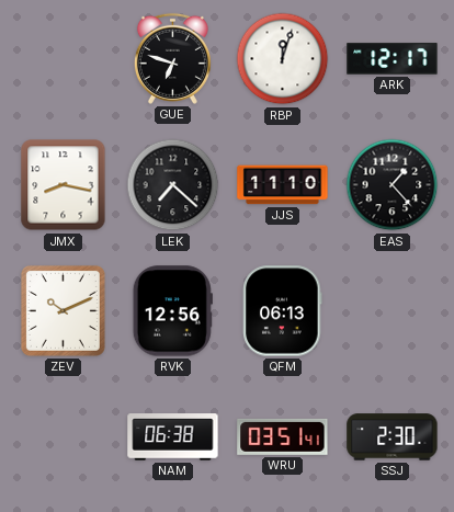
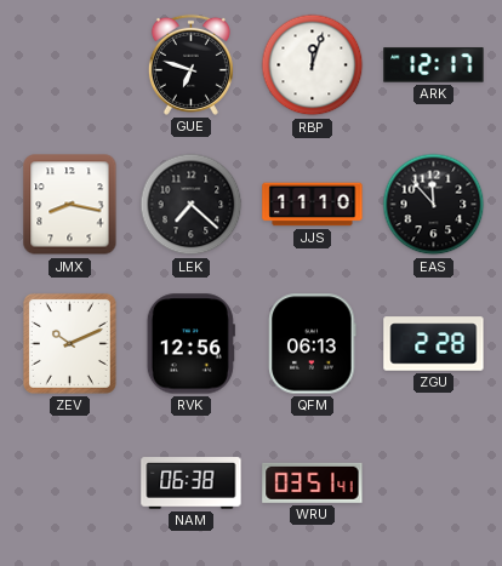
EAS: 1:23 -> 11:53
ZGU: none -> 2:28
SSJ: 2:30 -> none
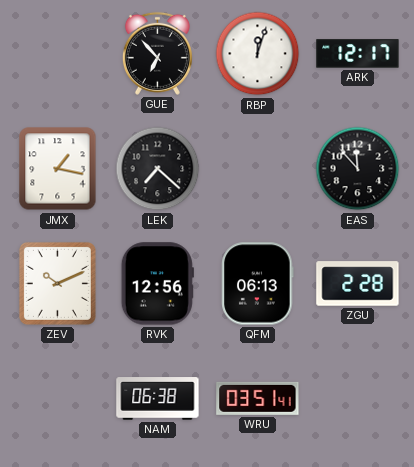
GUE: 6:48 -> 6:53
JMX: 8:17 -> 1:17
JJS: 11:10 -> none
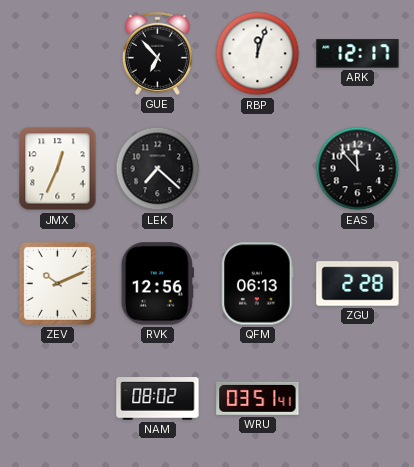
JMX: 1:17 -> 12:34
NAM: 06:38 -> 08:02
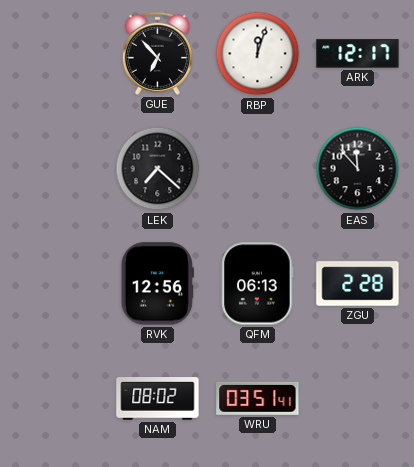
JMX: 12:34 -> none
ZEV: 10:11 -> none
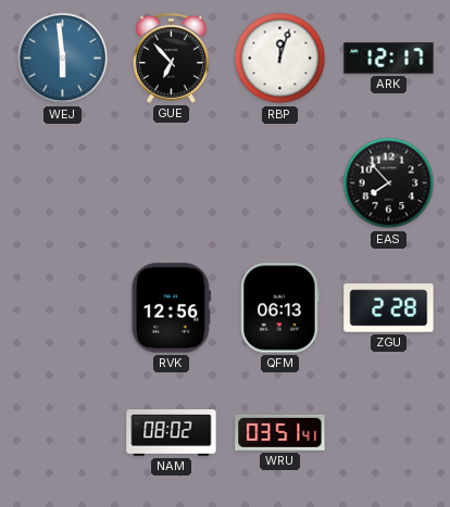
WEJ: none -> 5:59
LEK: 7:22 -> none
EAS: 11:53 -> 7:53
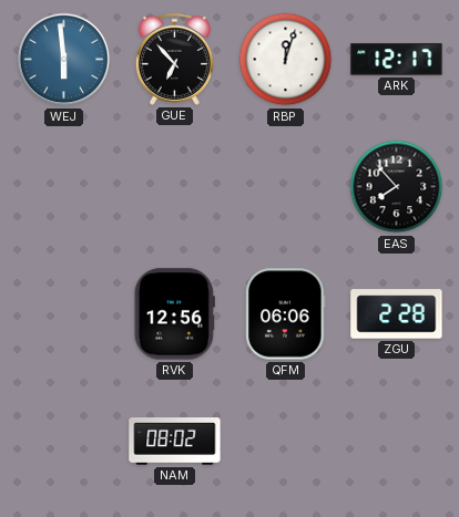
QFM: 06:13 -> 06:06
WRU: 03:51 -> none
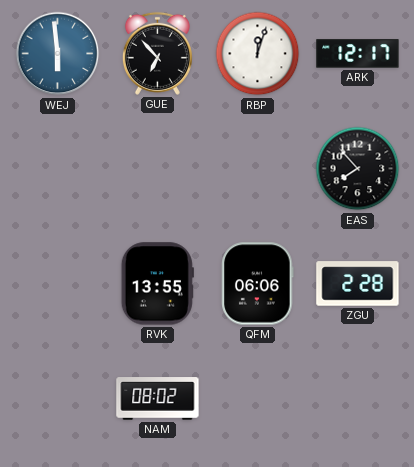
RVK: 12:56 -> 13:55
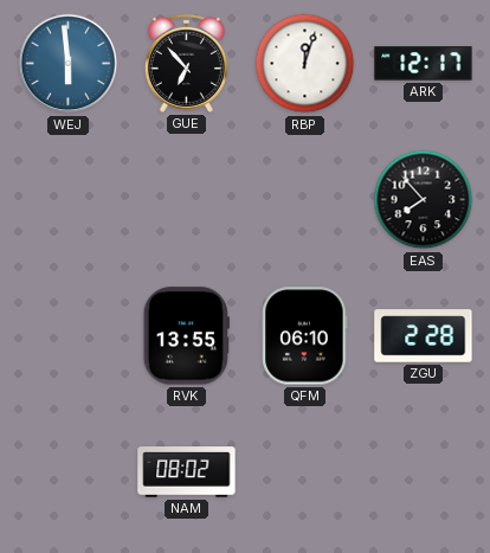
QFM: 06:06 -> 06:10
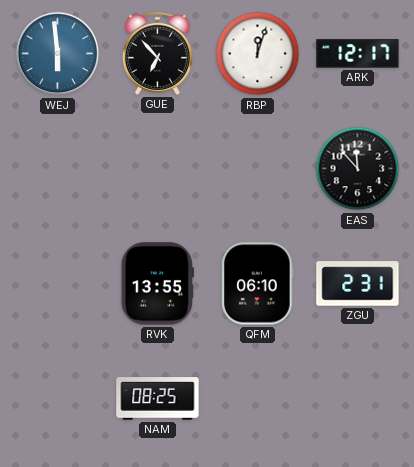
EAS: 7:53 -> 11:53
ZGU: 2:28 -> 2:31
NAM: 08:02 -> 08:25
